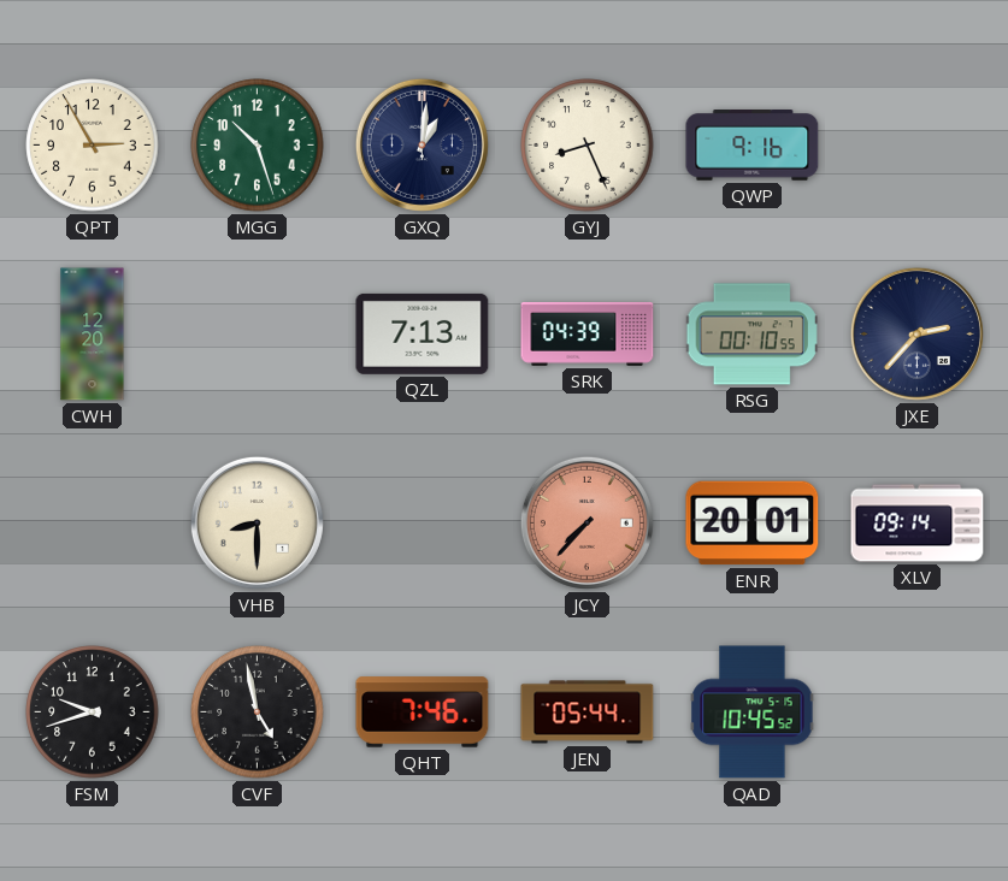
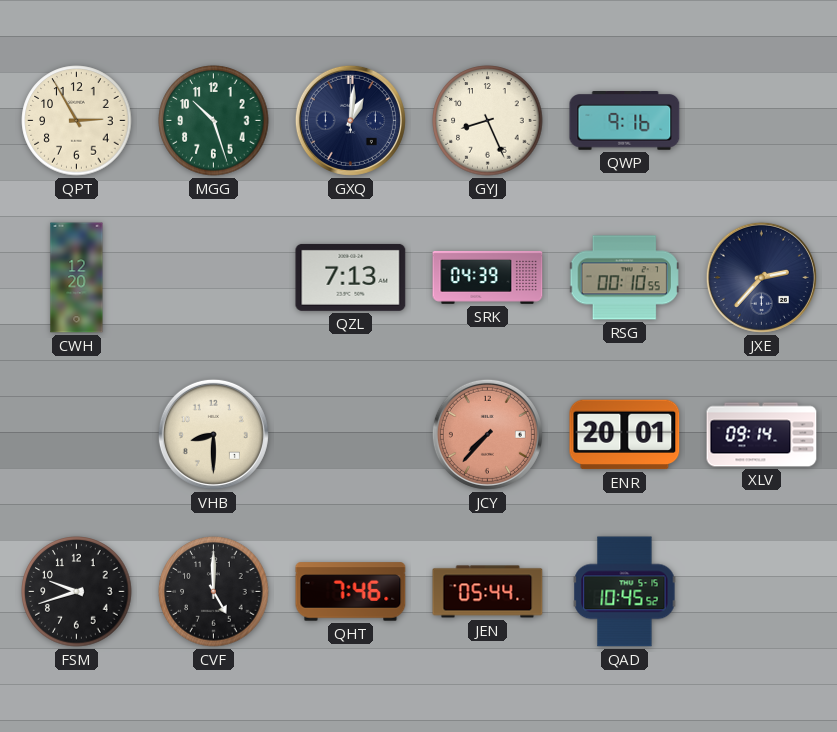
CVF: 4:58 -> 5:00
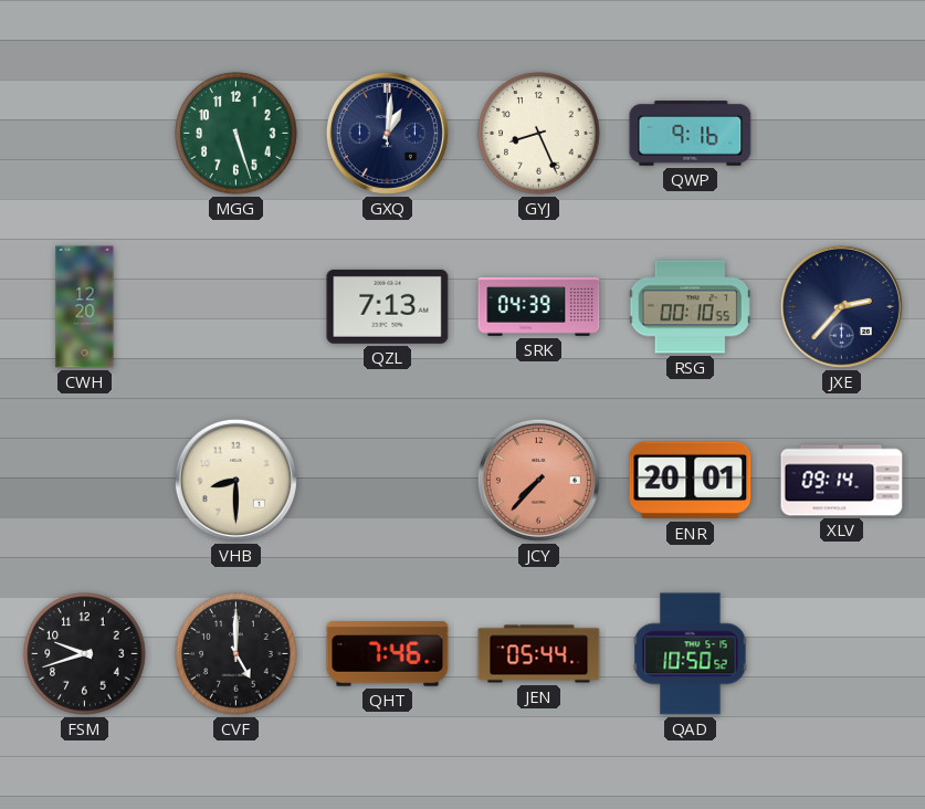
QPT: 2:55 -> none
MGG: 10:27 -> 5:27
QAD: 10:45 -> 10:50
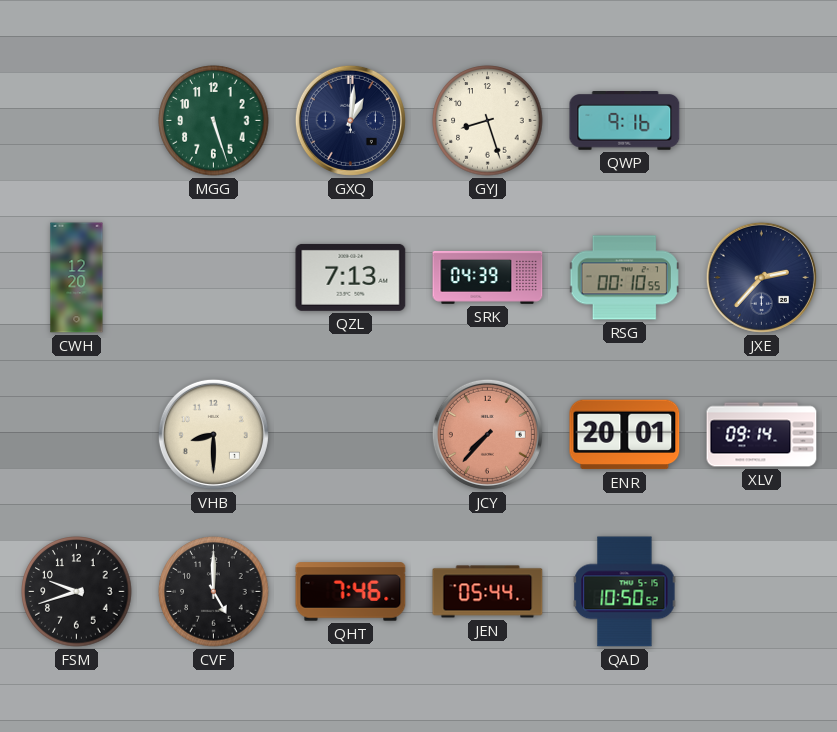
GYJ: 8:26 -> 8:27
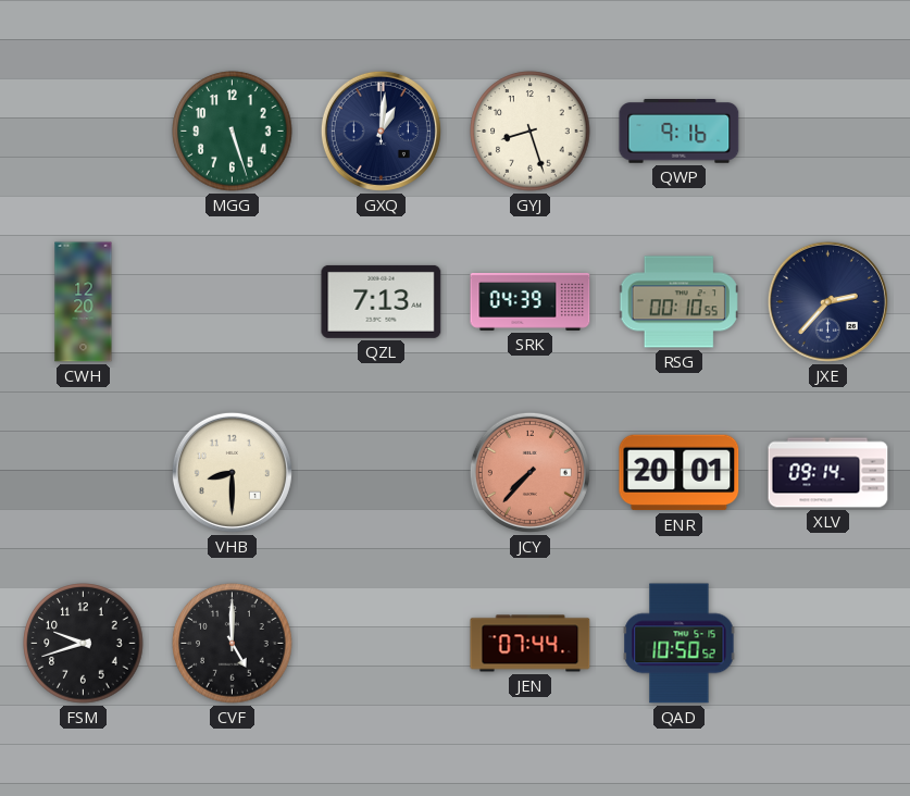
QHT: 7:46 -> none
JEN: 05:44 -> 07:44
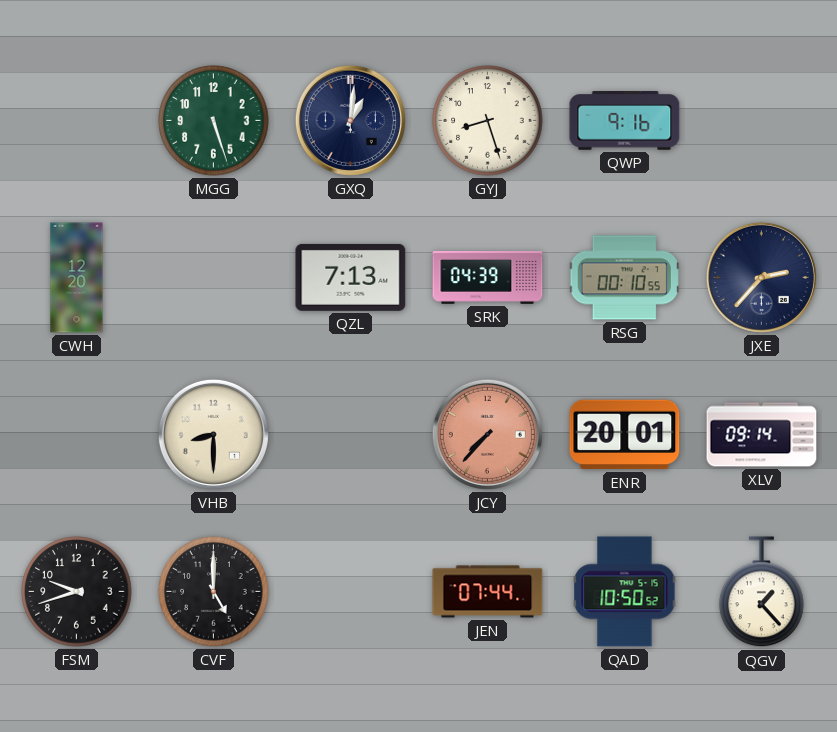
QGV: none -> 1:23
